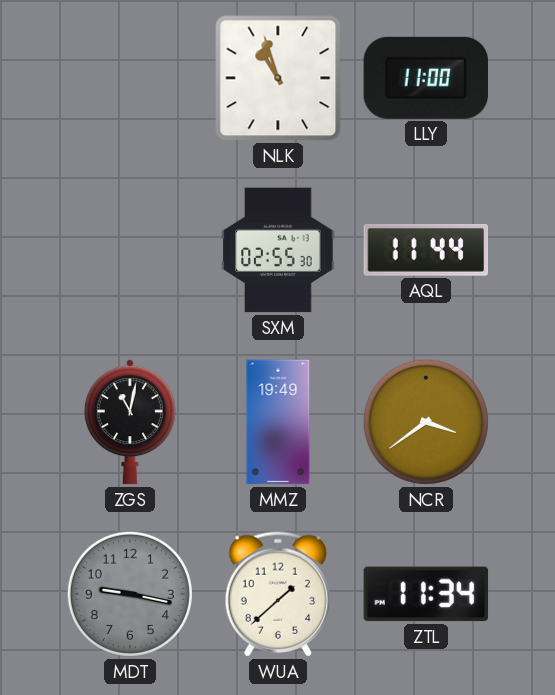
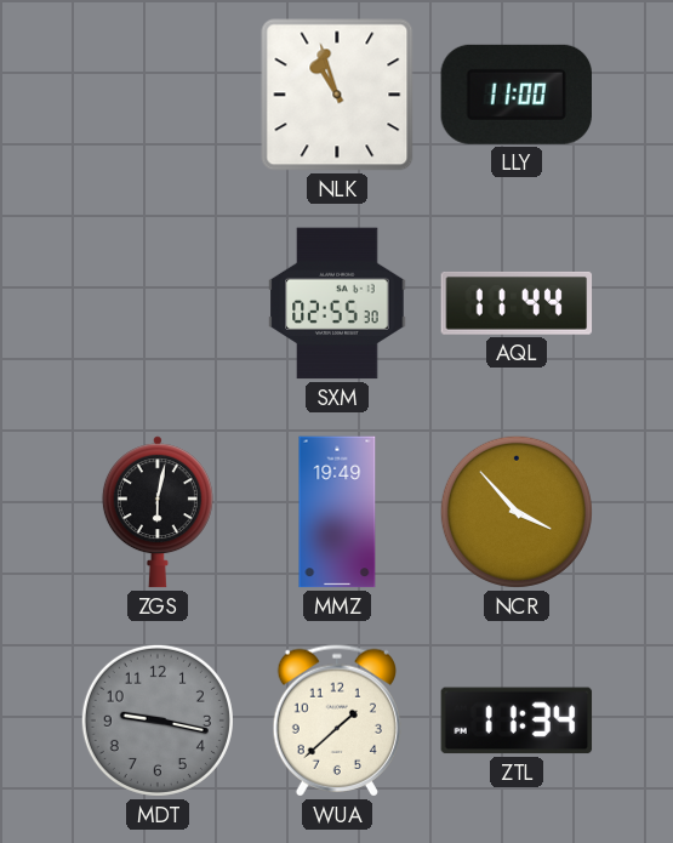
ZGS: 11:02 -> 6:02
NCR: 3:39 -> 3:53
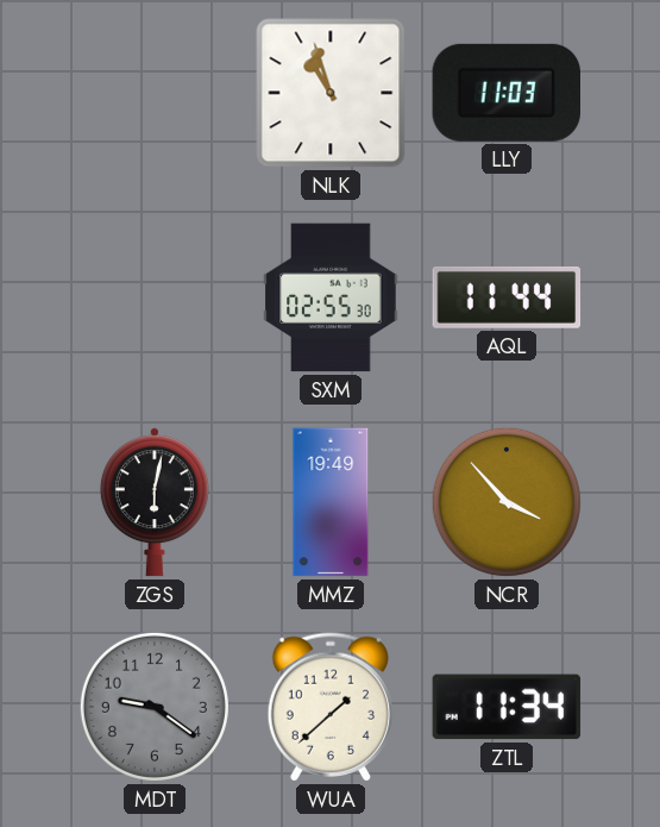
LLY: 11:00 -> 11:03
MDT: 9:17 -> 9:21
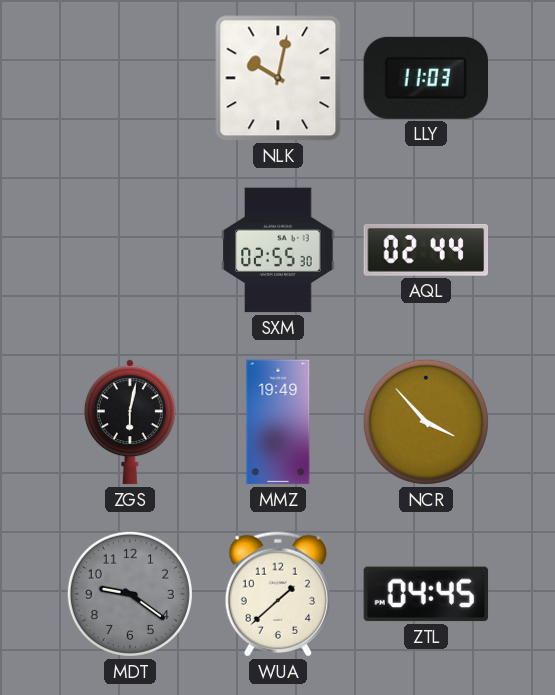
NLK: 10:57 -> 10:02
AQL: 11:44 -> 02:44
ZTL: 11:34 -> 04:45
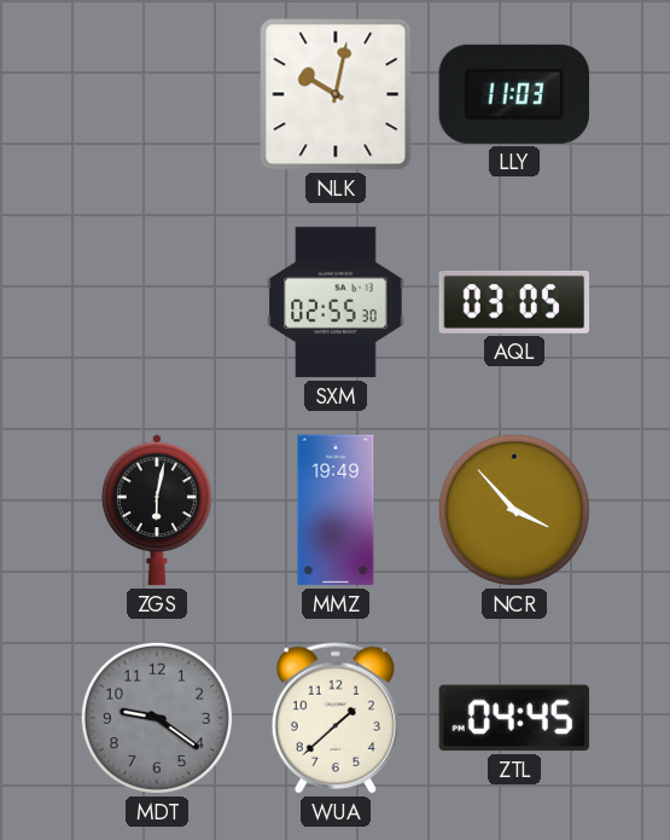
AQL: 02:44 -> 03:05
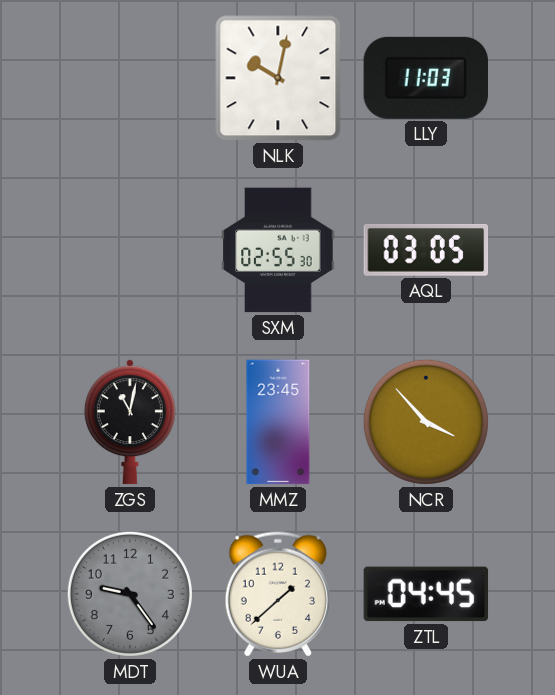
ZGS: 6:02 -> 11:02
MMZ: 19:49 -> 23:45
MDT: 9:21 -> 9:24
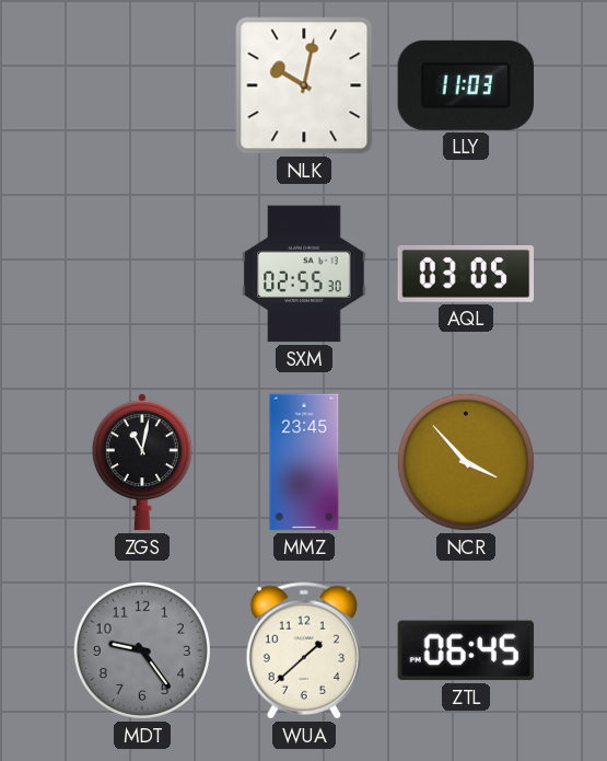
ZTL: 04:45 -> 06:45
